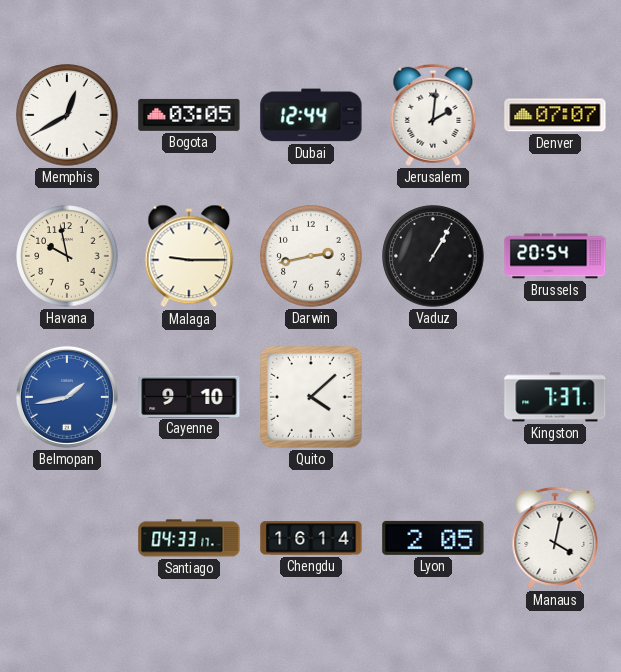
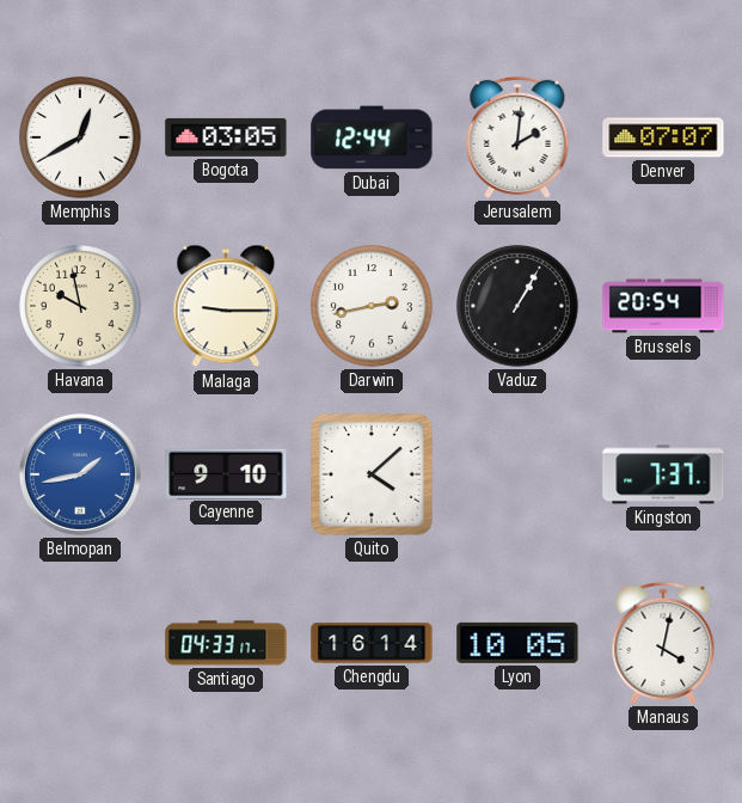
Lyon: 2:05 -> 10:05
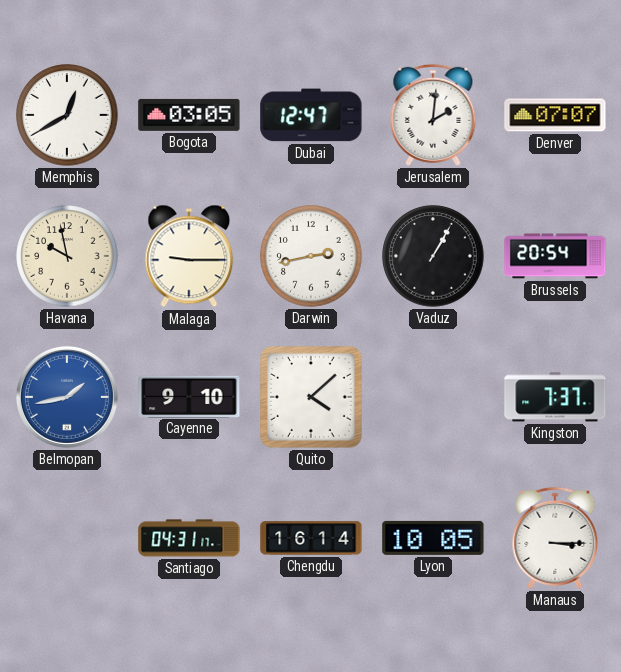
Dubai: 12:44 -> 12:47
Santiago: 04:33 -> 04:31
Manaus: 4:02 -> 3:15
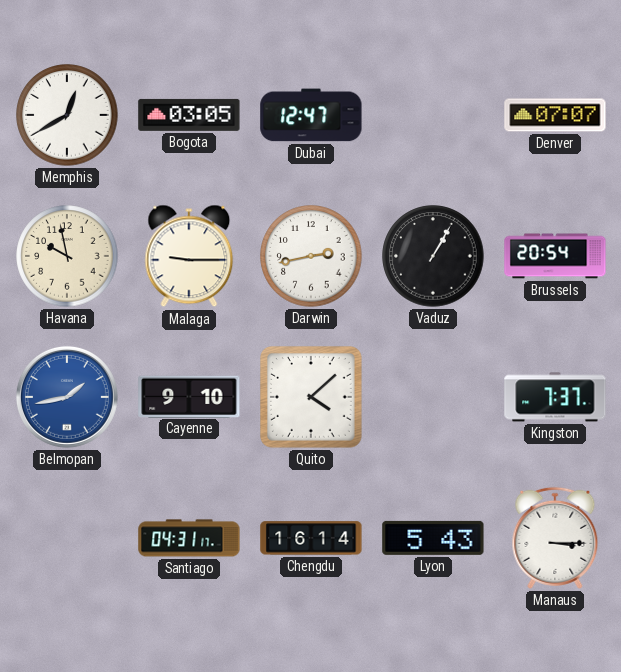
Jerusalem: 2:01 -> none
Lyon: 10:05 -> 5:43
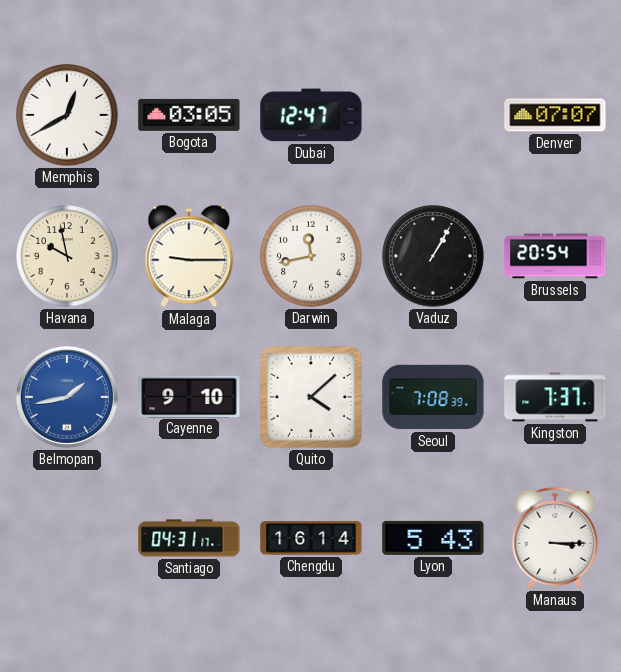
Darwin: 2:43 -> 11:43
Seoul: none -> 7:08
